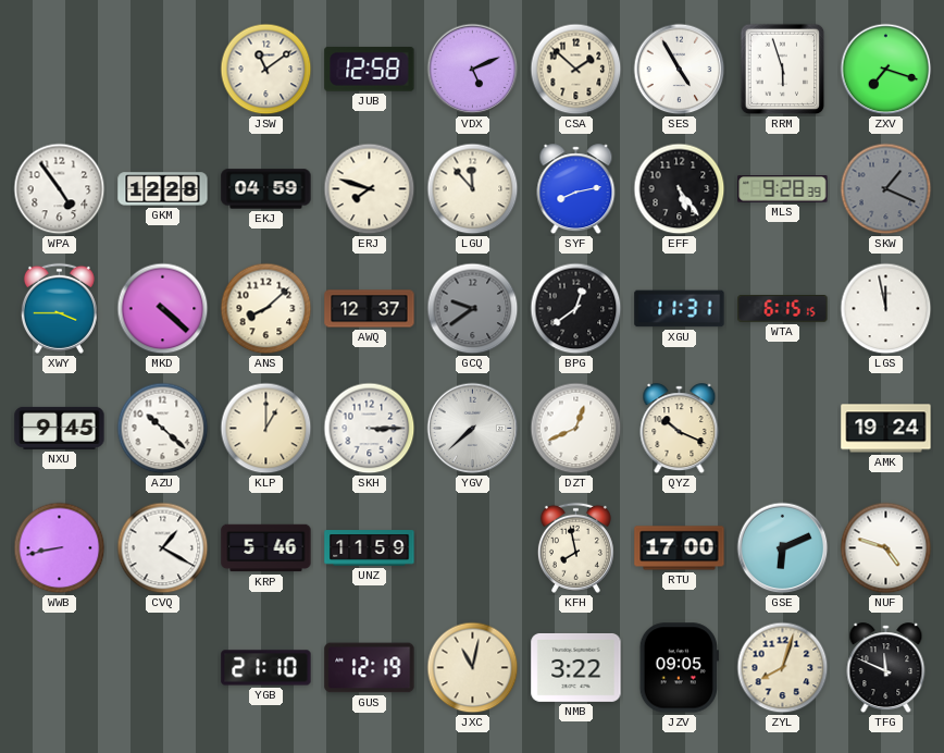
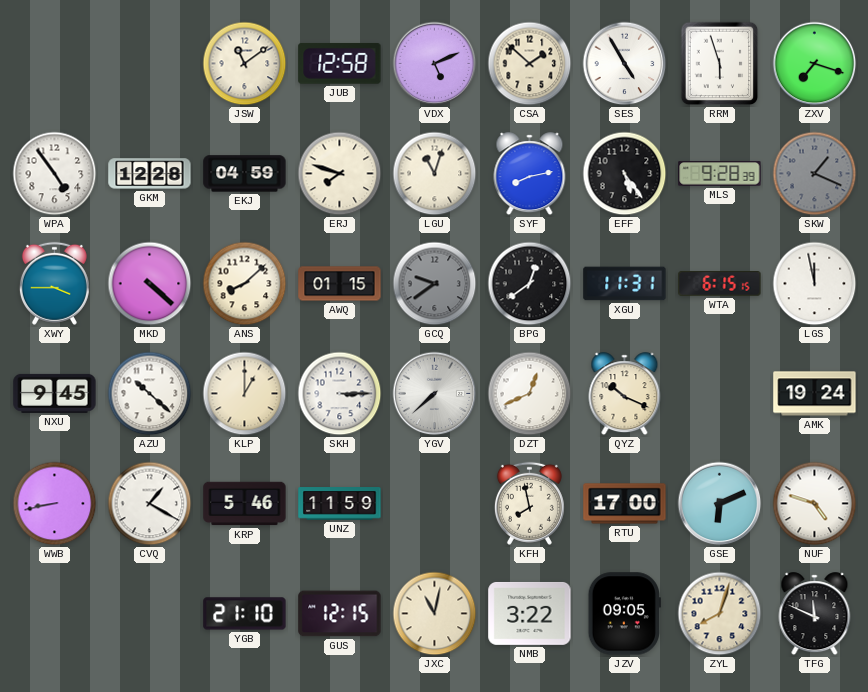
LGU: 11:53 -> 11:03
AWQ: 12:37 -> 01:15
GUS: 12:19 -> 12:15
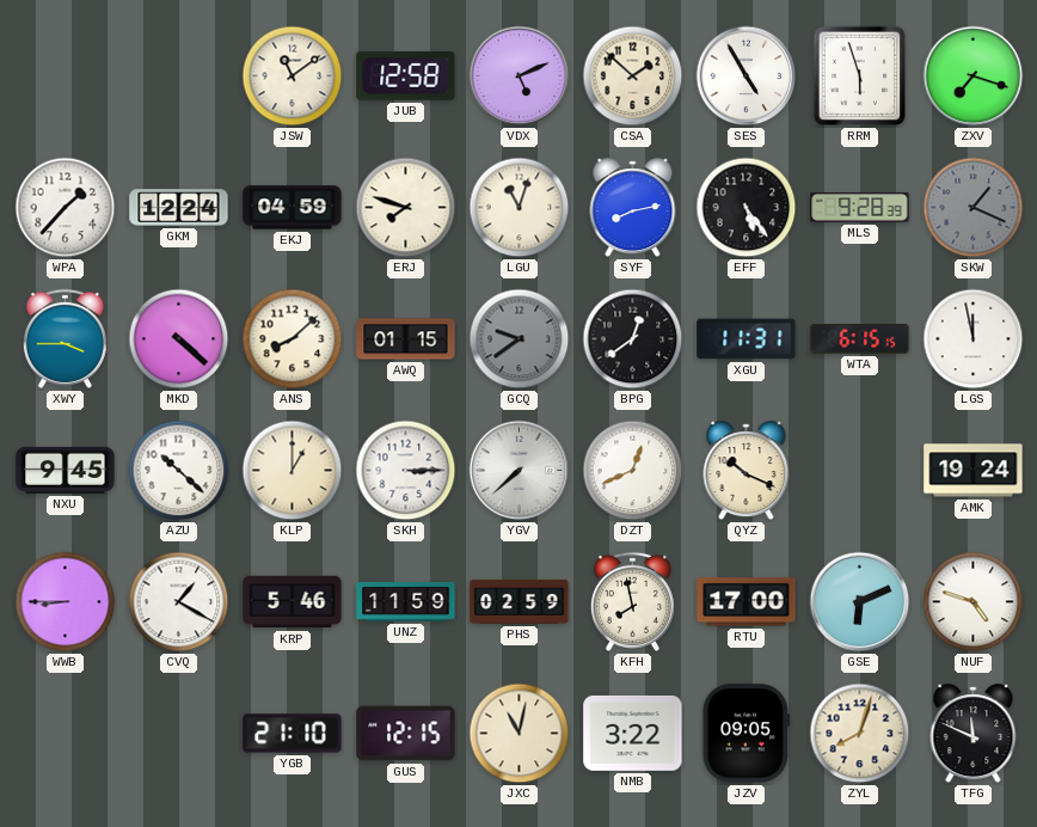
WPA: 4:54 -> 1:37
GKM: 12:28 -> 12:24
WWB: 8:43 -> 8:45
PHS: none -> 02:59
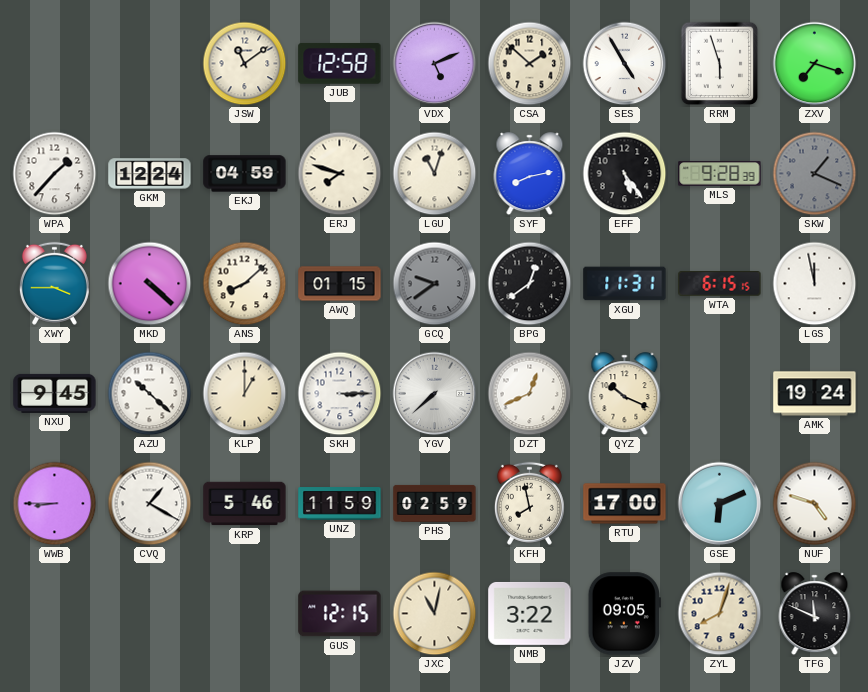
YGB: 21:10 -> none
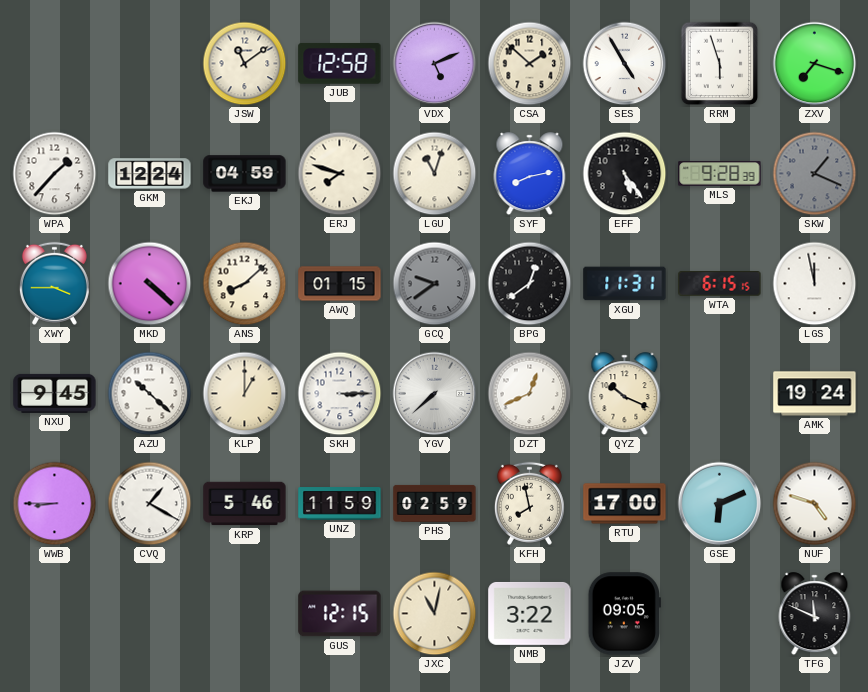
ZYL: 8:03 -> none
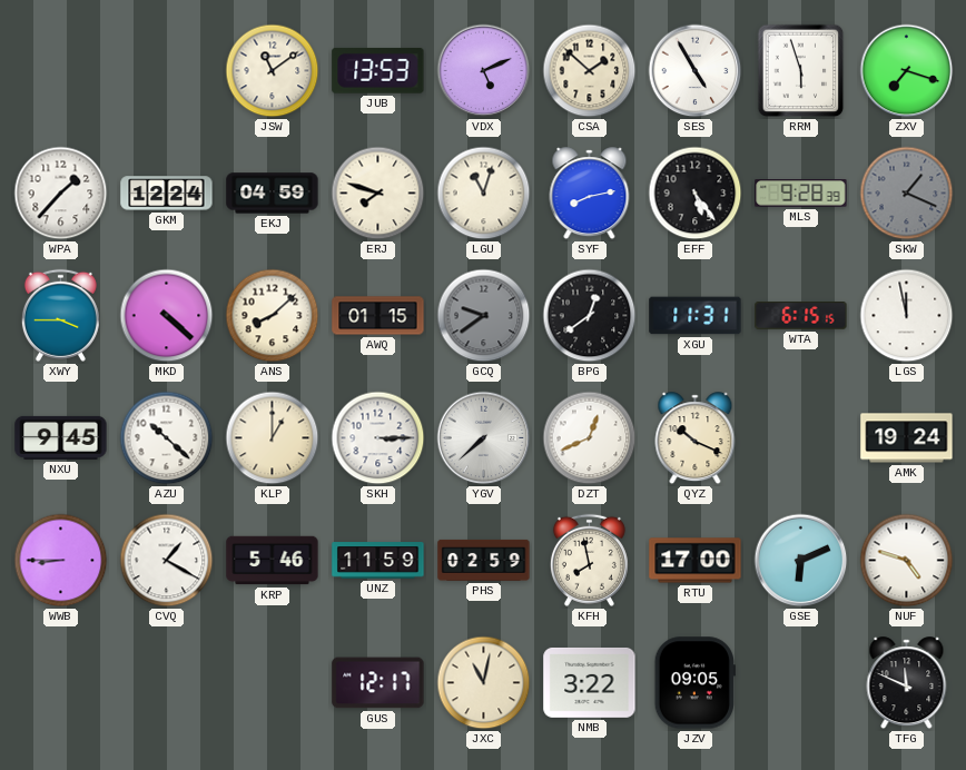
JUB: 12:58 -> 13:53
GUS: 12:15 -> 12:17
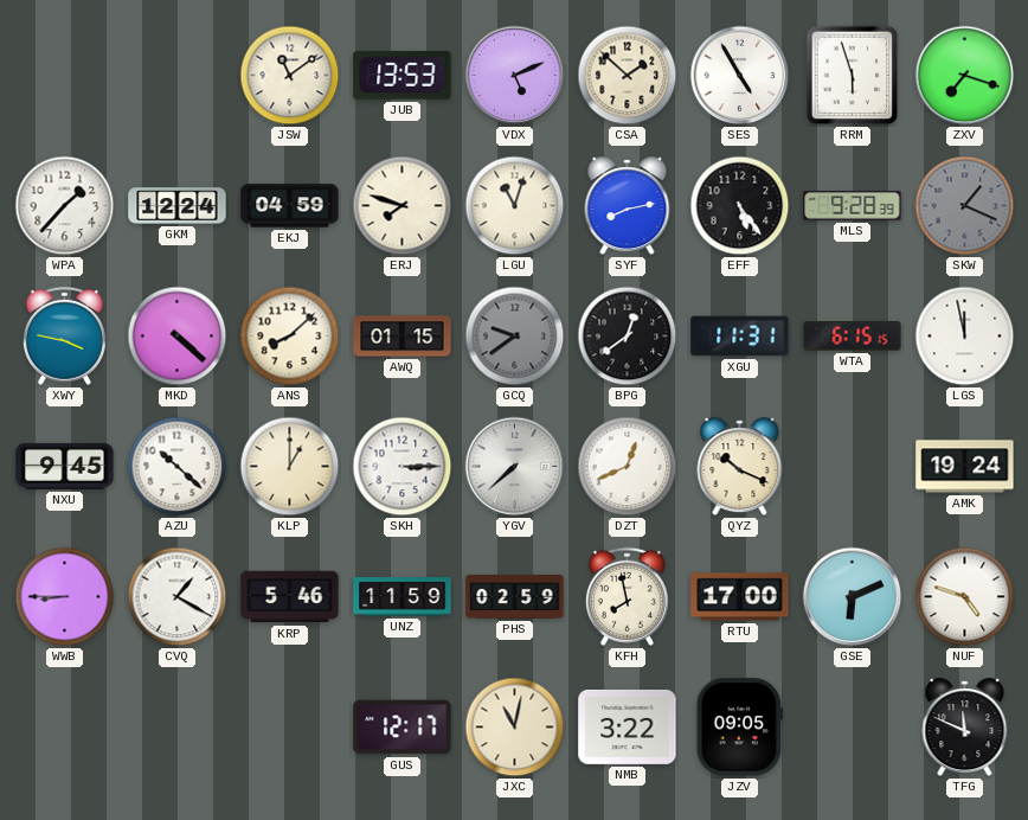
XWY: 3:45 -> 3:47
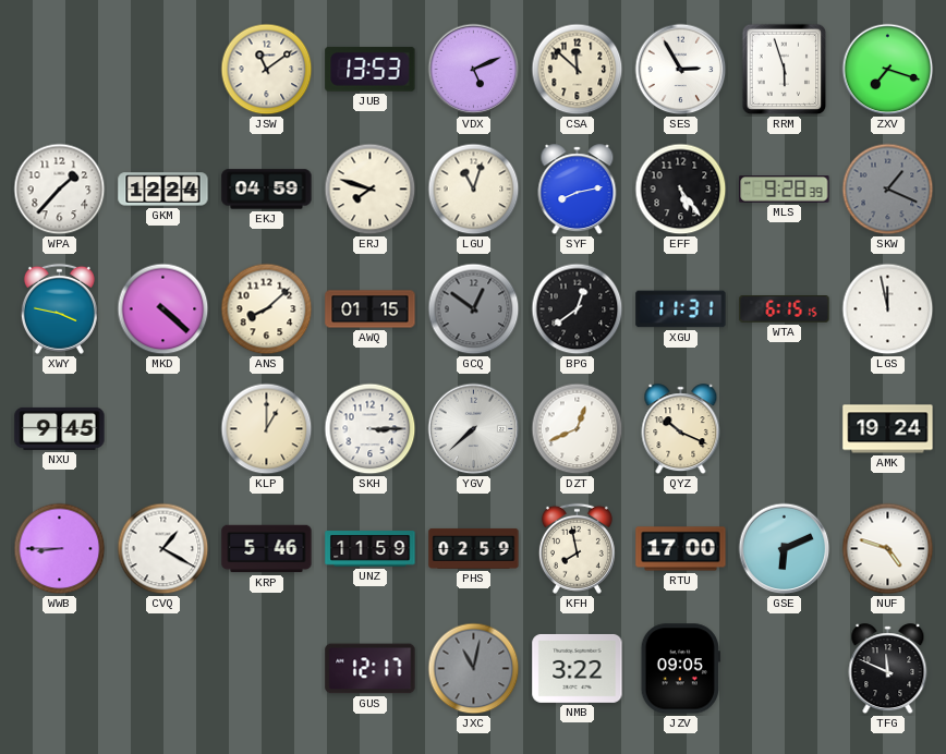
CSA: 1:52 -> 11:52
SES: 4:55 -> 2:55
GCQ: 9:39 -> 12:51
AZU: 10:22 -> none
JXC dial: cream -> grey
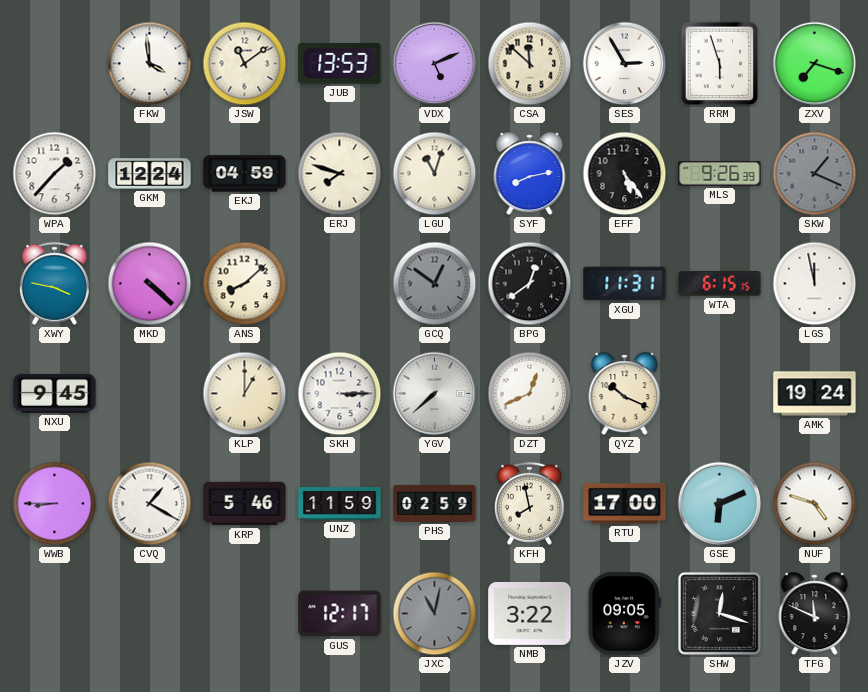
FKW: none -> 3:59
MLS: 9:28 -> 9:26
AWQ: 01:15 -> none
SHW: none -> 12:18
